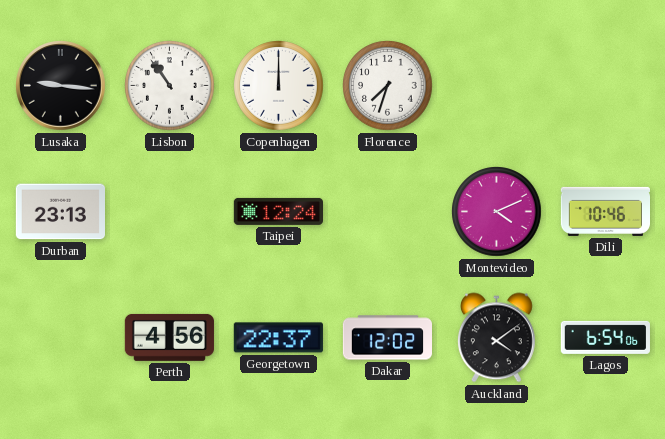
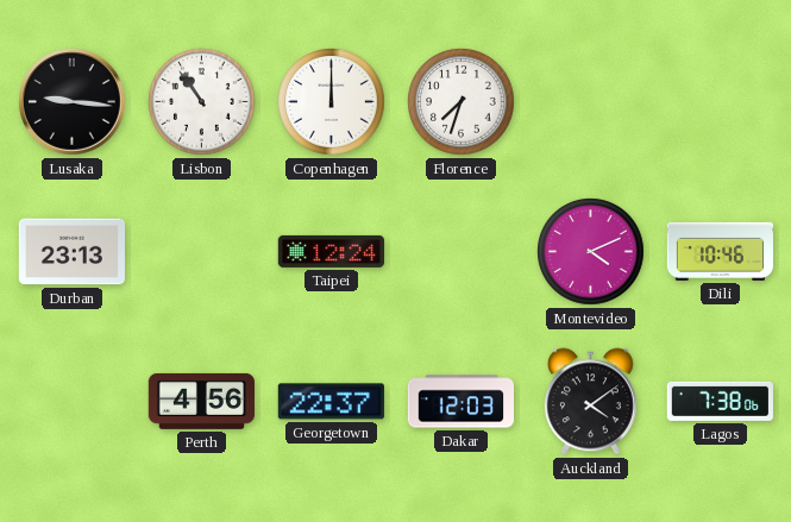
Dakar: 12:02 -> 12:03
Lagos: 6:54 -> 7:38
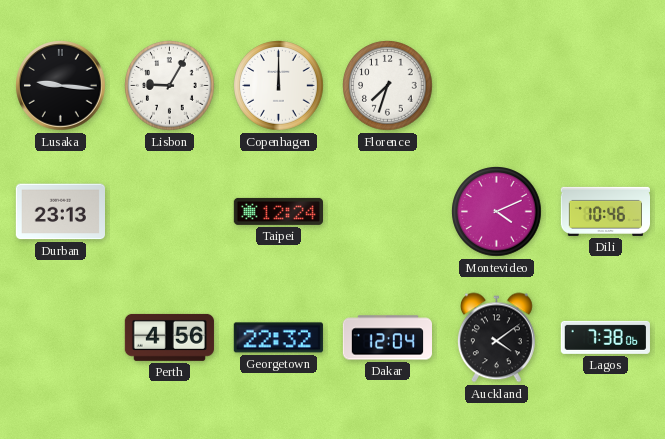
Lisbon: 10:54 -> 9:05
Georgetown: 22:37 -> 22:32
Dakar: 12:03 -> 12:04
